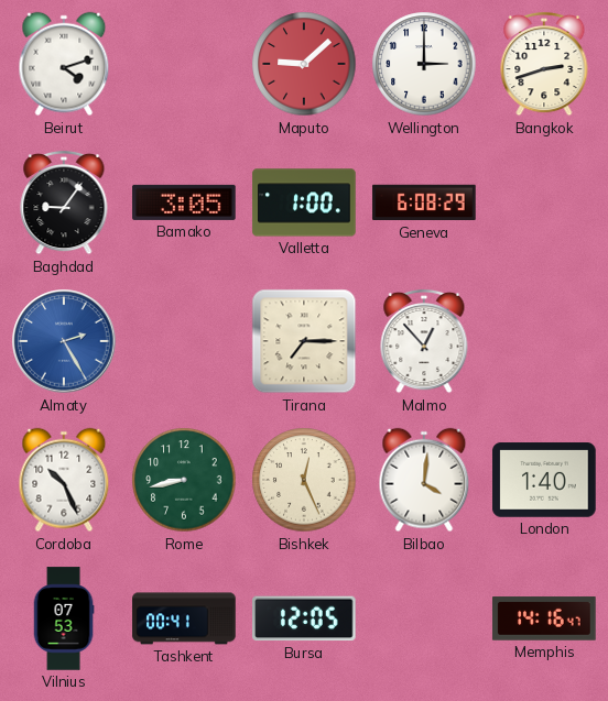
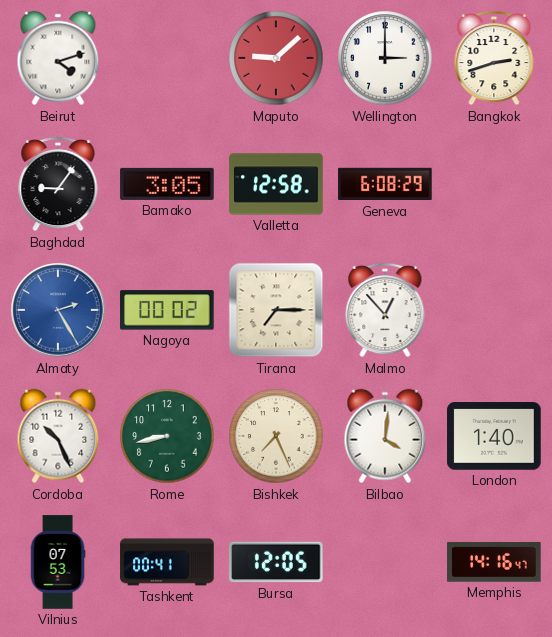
Valletta: 1:00 -> 12:58
Nagoya: none -> 00:02
Bishkek: 12:26 -> 7:26
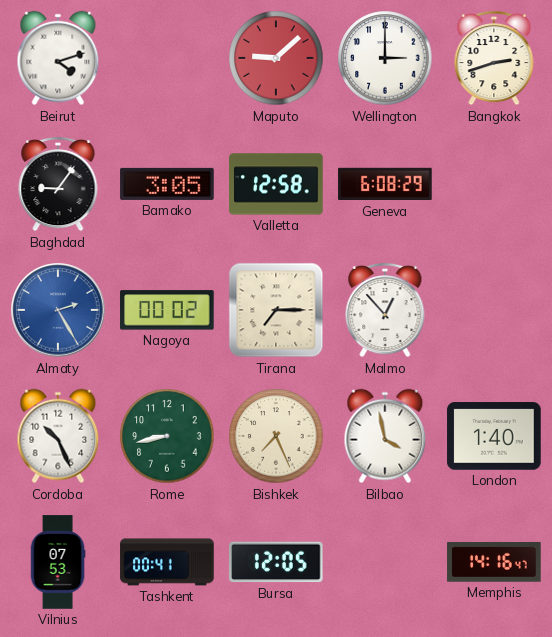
Bilbao: 4:01 -> 3:58
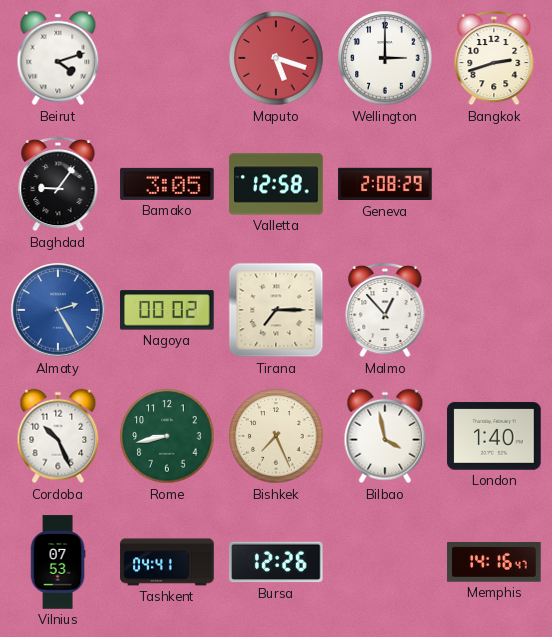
Maputo: 9:08 -> 5:18
Geneva: 6:08 -> 2:08
Tashkent: 00:41 -> 04:41
Bursa: 12:05 -> 12:26
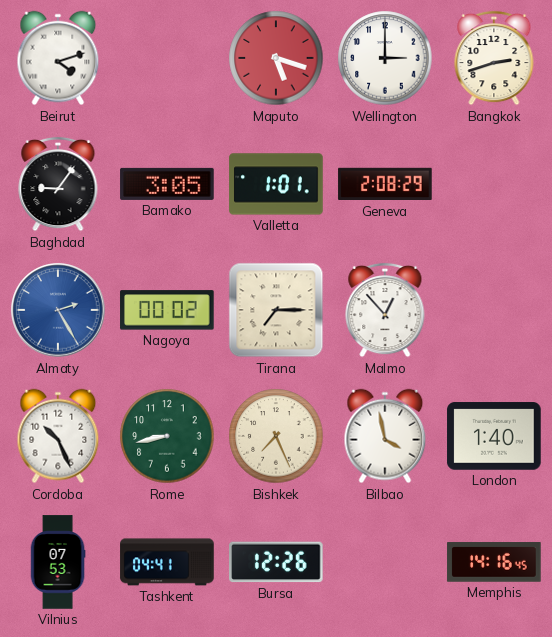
Valletta: 12:58 -> 1:01
Memphis: 14:16:47 -> 14:16:45
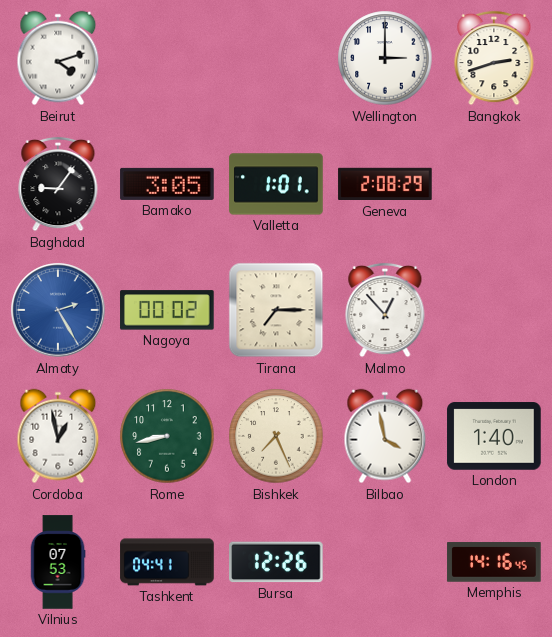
Maputo: 5:18 -> none
Cordoba: 10:26 -> 12:58
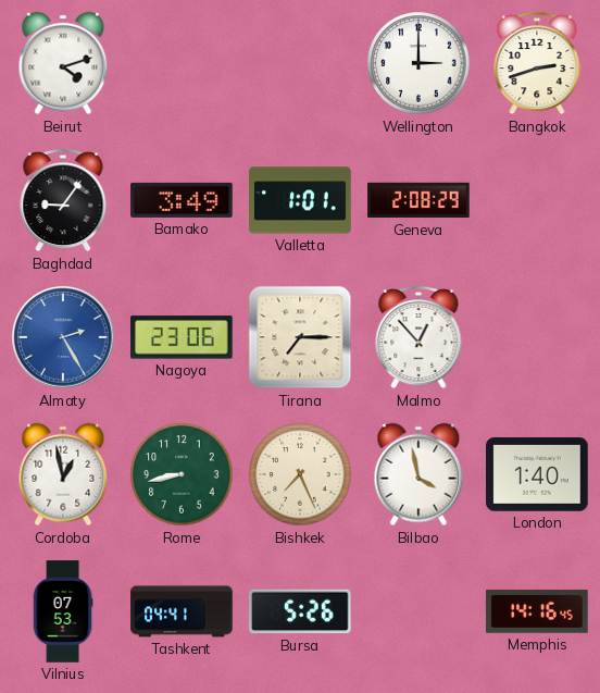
Bamako: 3:05 -> 3:49
Nagoya: 00:02 -> 23:06
Bursa: 12:26 -> 5:26
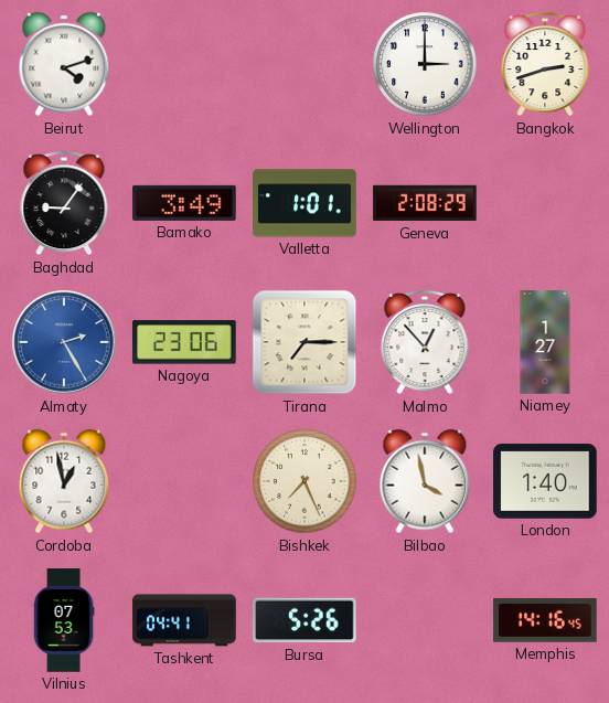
Niamey: none -> 1:27
Rome: 8:43 -> none
